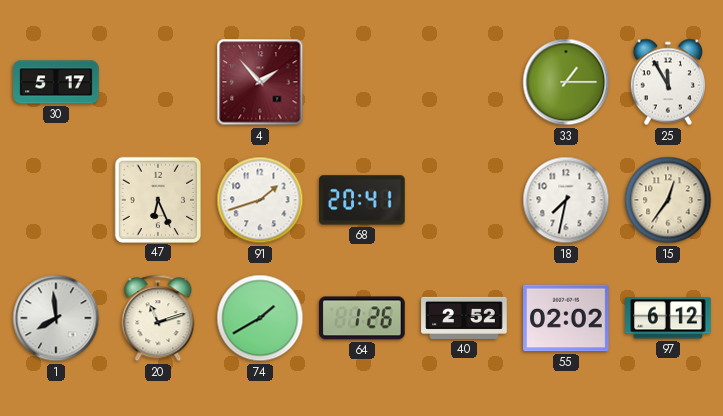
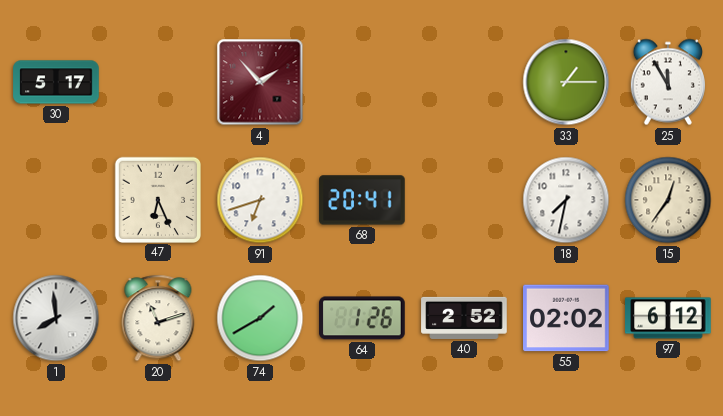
91: 1:42 -> 6:42
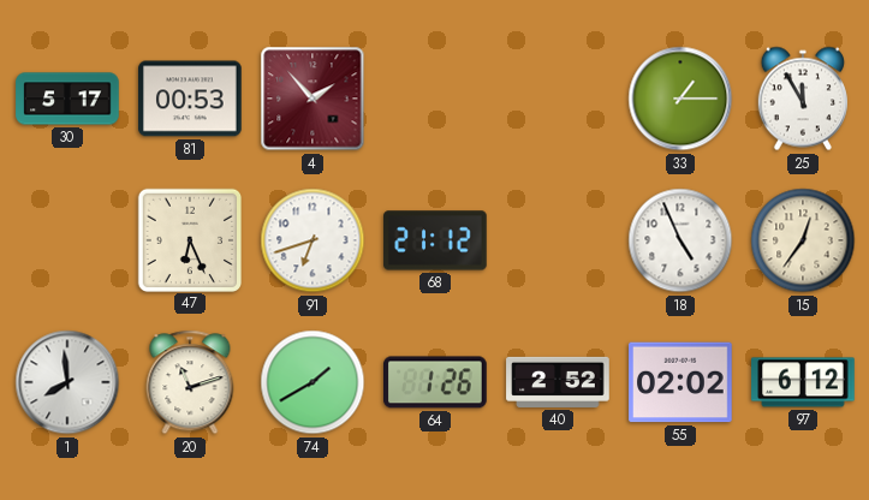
81: none -> 00:53
68: 20:41 -> 21:12
18: 7:32 -> 4:56
